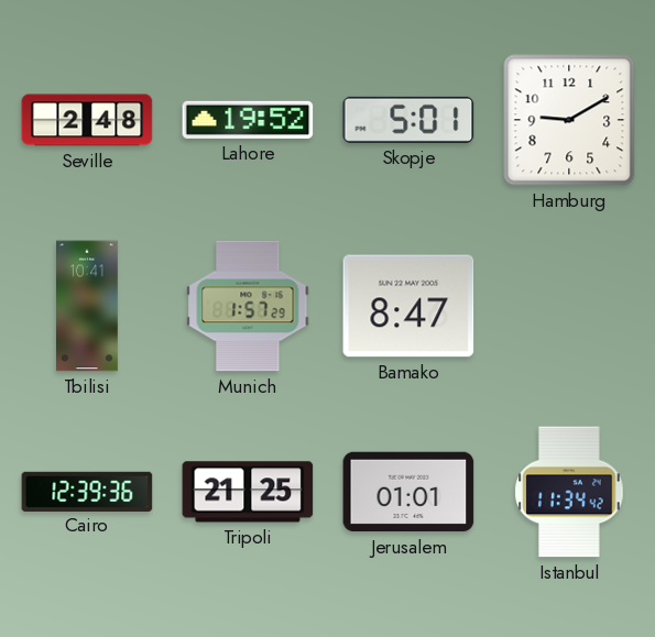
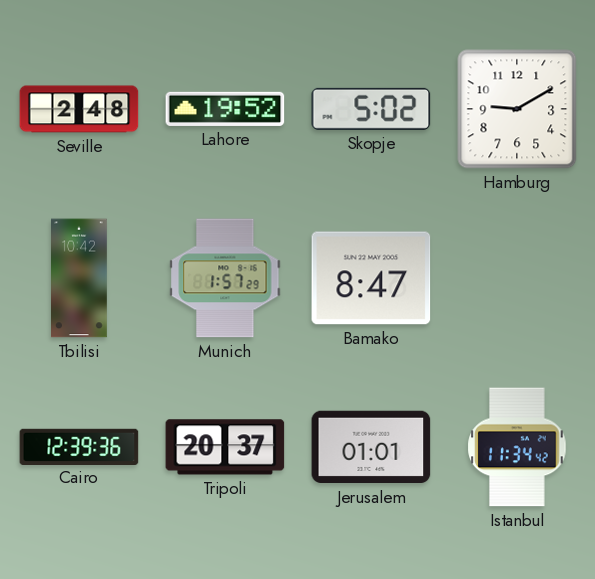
Skopje: 5:01 -> 5:02
Tbilisi: 10:41 -> 10:42
Tripoli: 21:25 -> 20:37
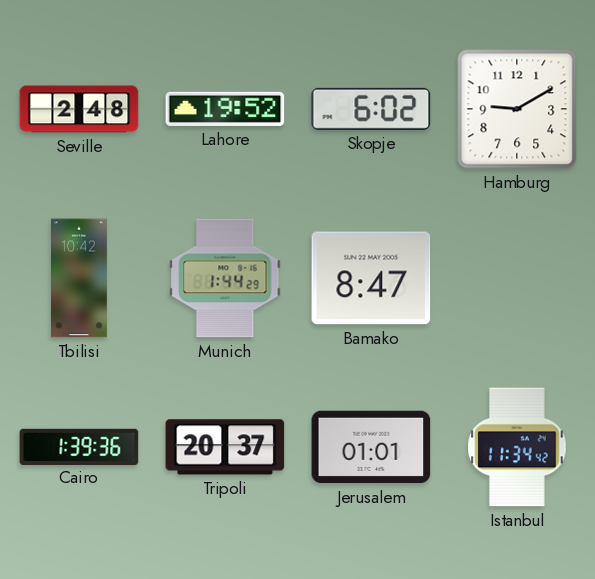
Skopje: 5:02 -> 6:02
Munich: 1:57 -> 1:44
Cairo: 12:39 -> 1:39
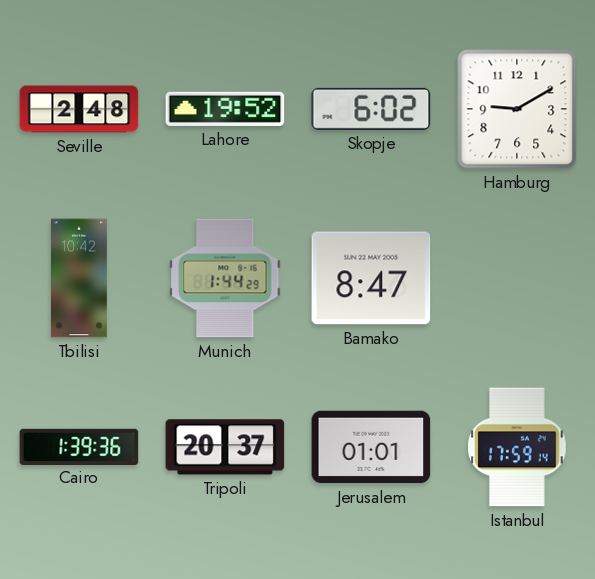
Istanbul: 11:34 -> 17:59
